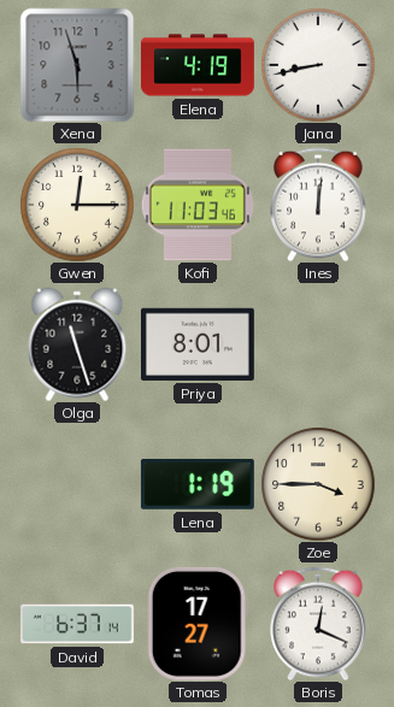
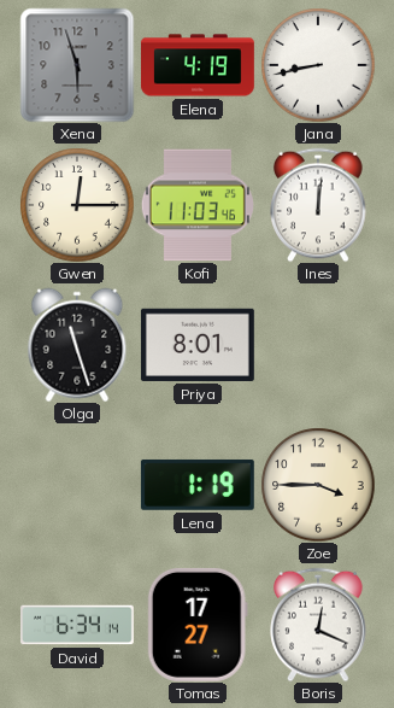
David: 6:37 -> 6:34
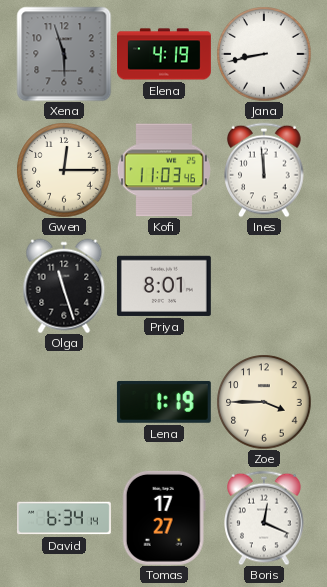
Ines: 12:01 -> 11:59
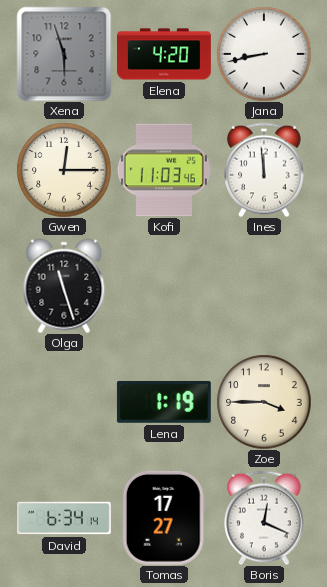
Elena: 4:19 -> 4:20
Priya: 8:01 -> none
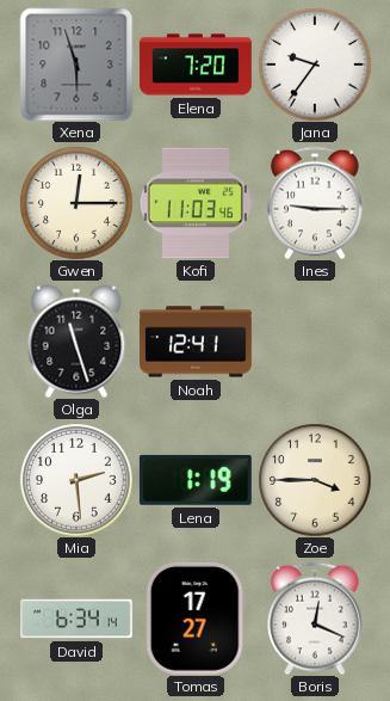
Elena: 4:20 -> 7:20
Jana: 8:43 -> 9:36
Ines: 11:59 -> 9:15
Noah: none -> 12:41
Mia: none -> 2:29
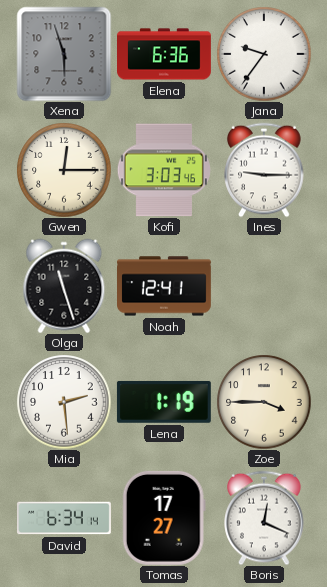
Elena: 7:20 -> 6:36
Kofi: 11:03 -> 3:03
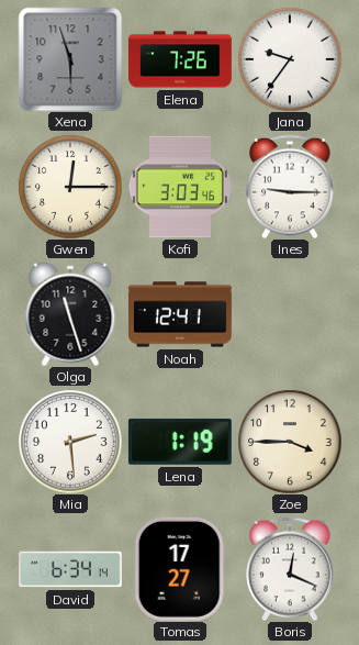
Elena: 6:36 -> 7:26
